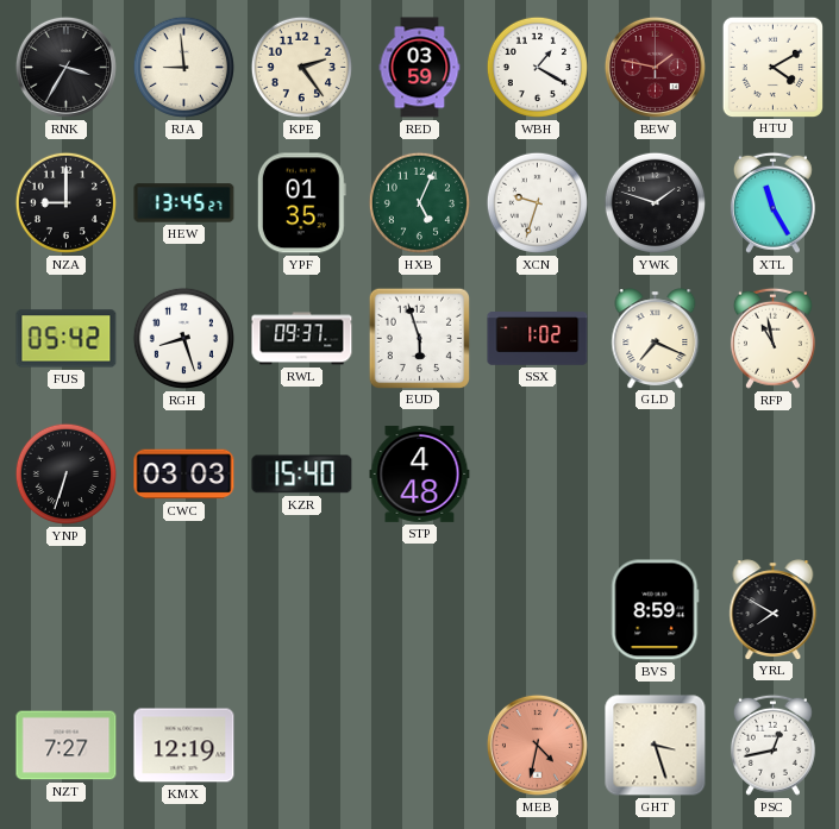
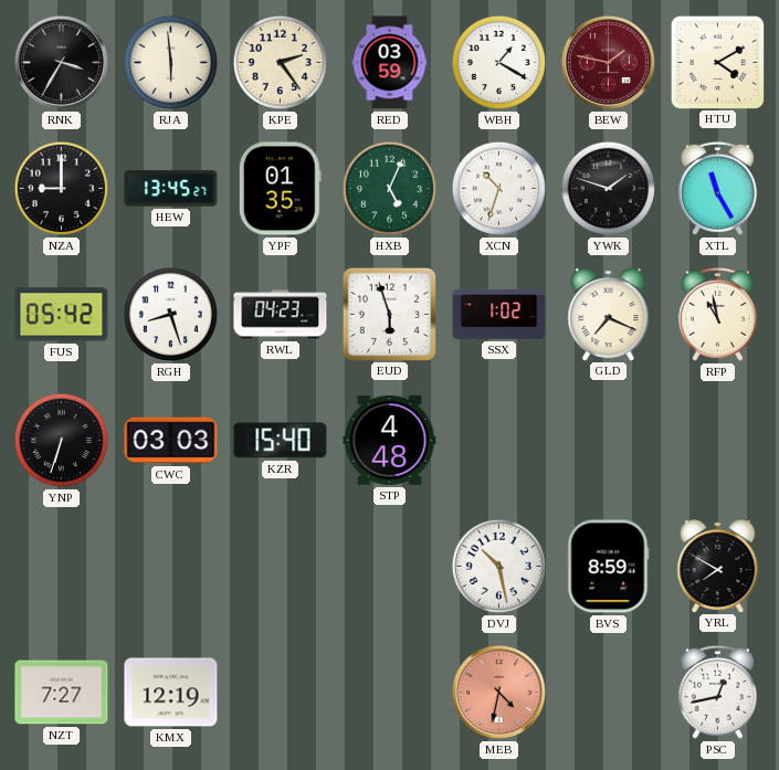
RJA: 8:59 -> 5:59
XCN: 9:33 -> 10:33
RWL: 09:37 -> 04:23
DVJ: none -> 10:28
GHT: 3:27 -> none
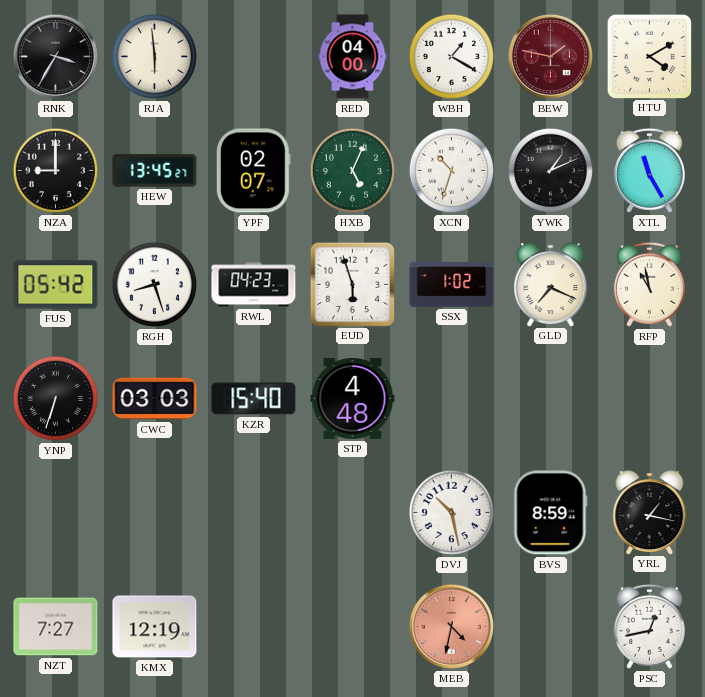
KPE: 2:24 -> none
RED: 03:59 -> 04:00
YPF: 01:35 -> 02:07
YWK: 1:48 -> 1:11
YRL: 7:50 -> 1:17
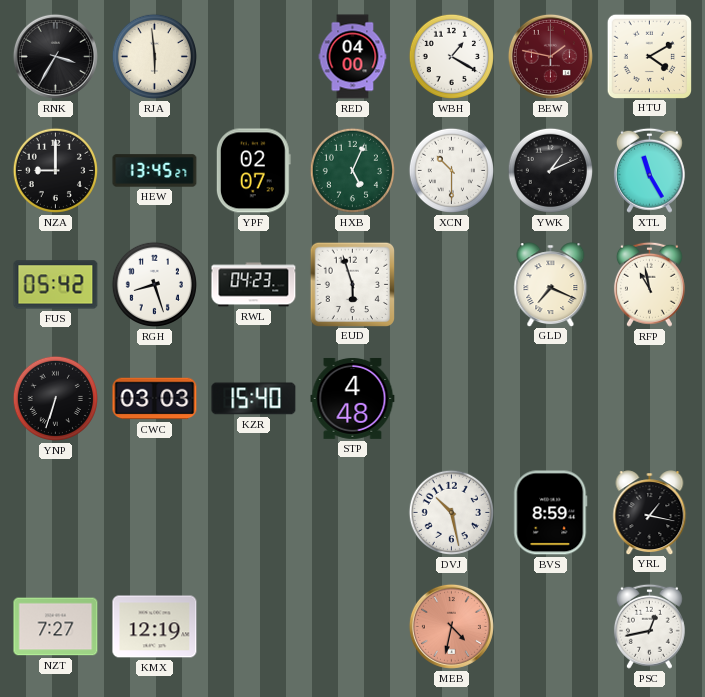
XCN: 10:33 -> 10:30
SSX: 1:02 -> none
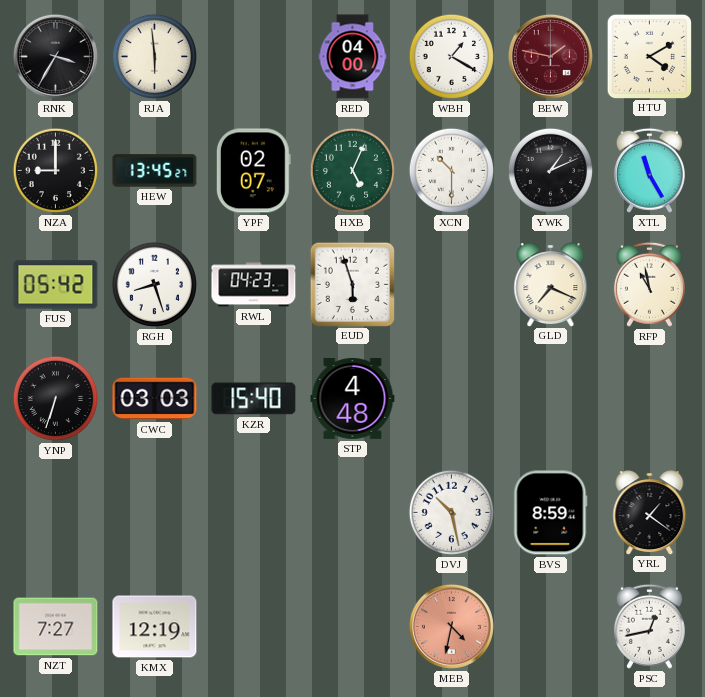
YRL: 1:17 -> 1:21
